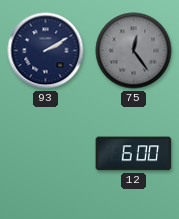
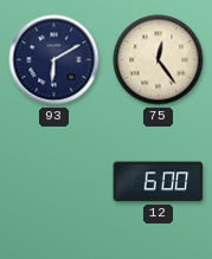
93: 2:10 -> 6:10
75 dial: grey -> cream
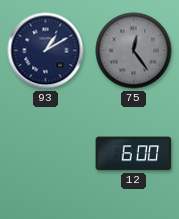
93: 6:10 -> 1:10
75 dial: cream -> grey
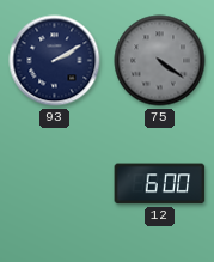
93: 1:10 -> 2:10
75: 12:24 -> 4:21
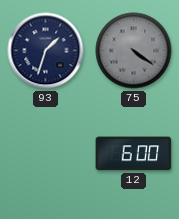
93: 2:10 -> 1:33
